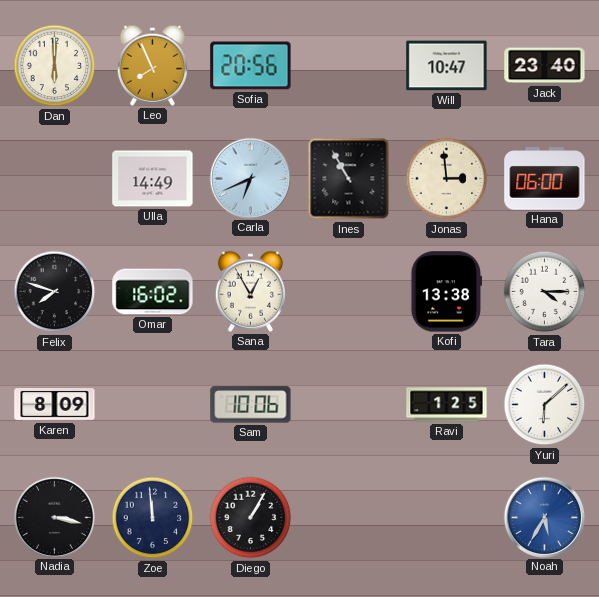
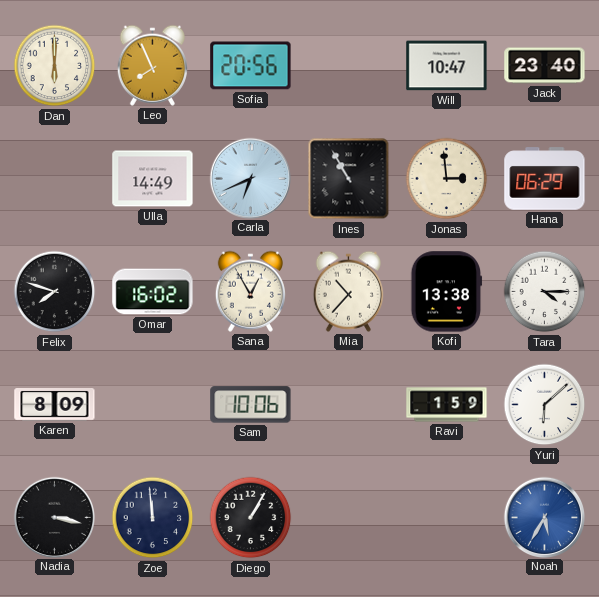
Hana: 06:00 -> 06:29
Mia: none -> 10:37
Ravi: 1:25 -> 1:59
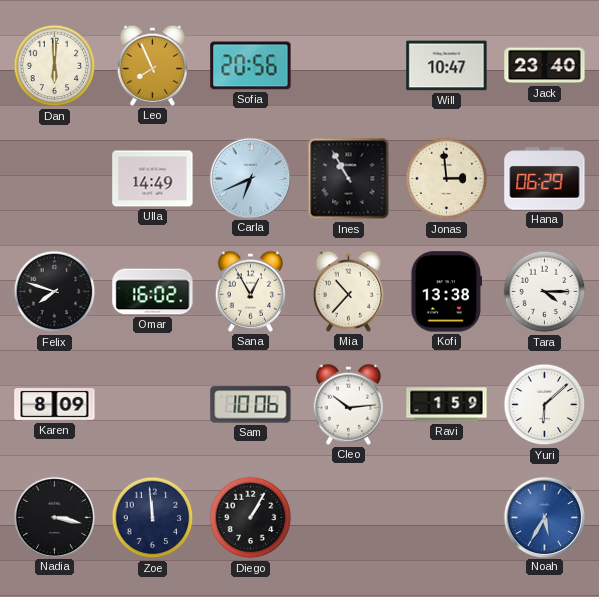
Cleo: none -> 10:14
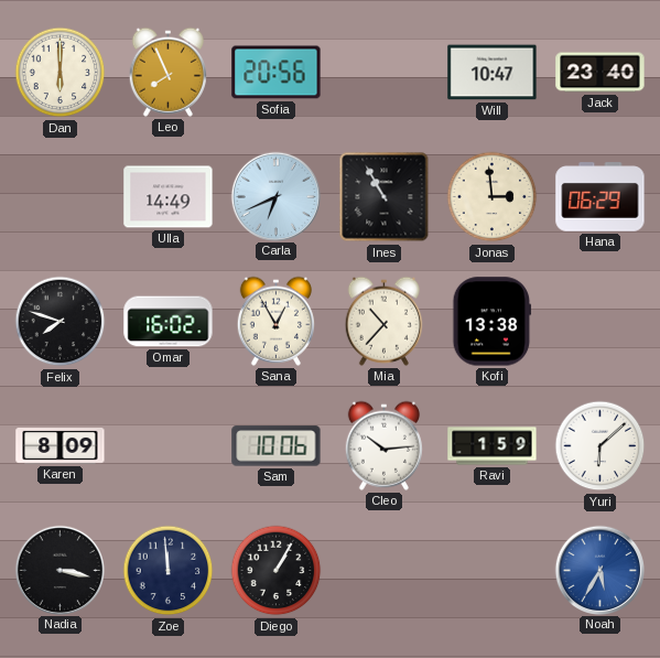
Tara: 4:15 -> none
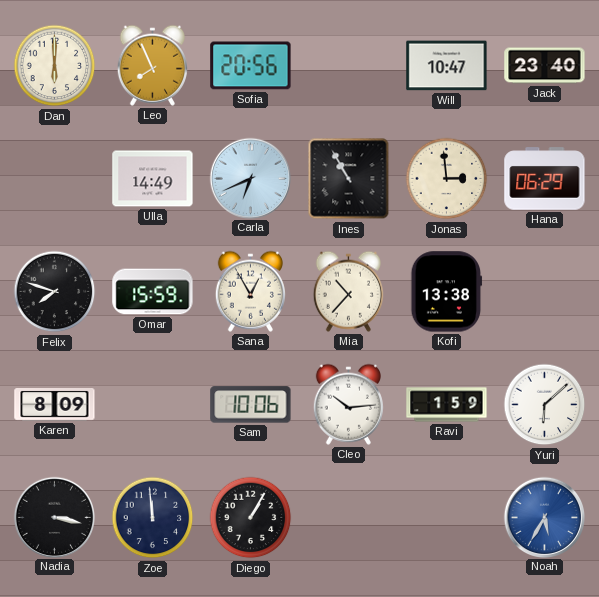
Omar: 16:02 -> 15:59
